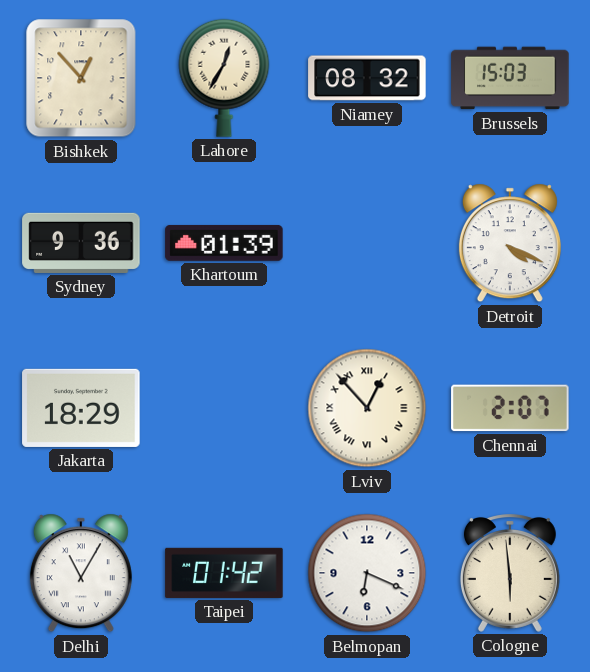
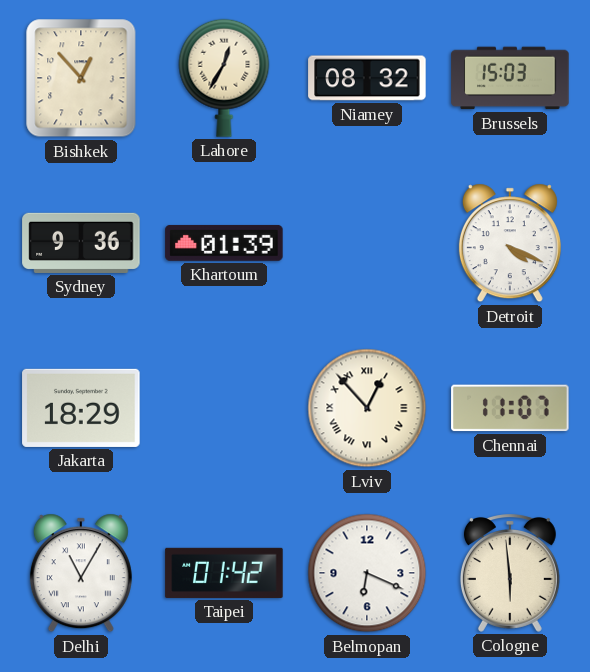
Chennai: 2:07 -> 11:07
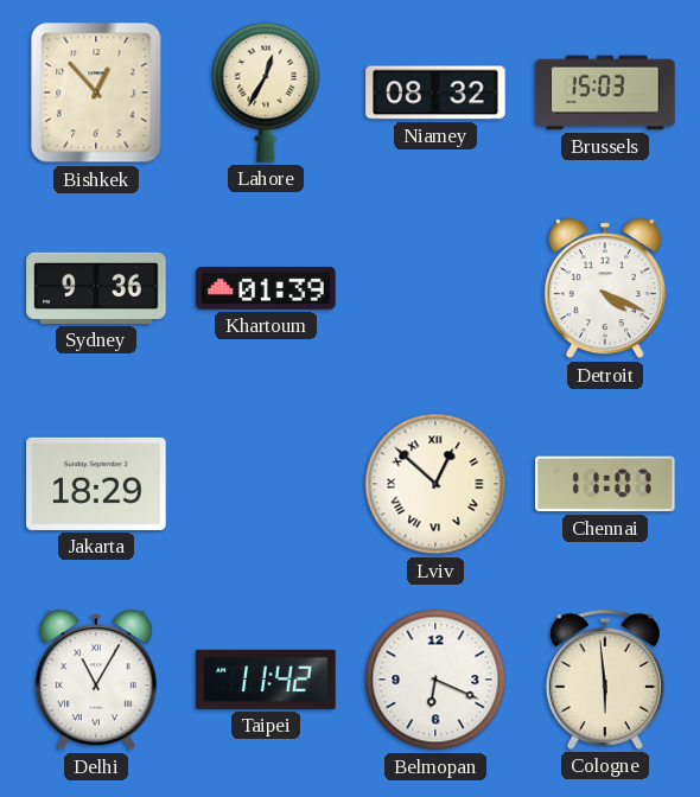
Lviv: 12:53 -> 12:52
Taipei: 01:42 -> 11:42
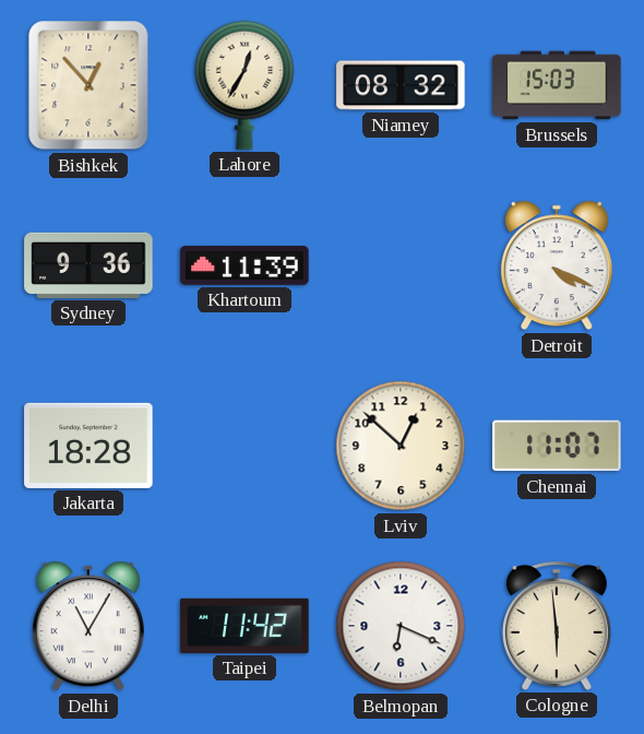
Khartoum: 01:39 -> 11:39
Jakarta: 18:29 -> 18:28
Lviv numerals: Roman -> Arabic
